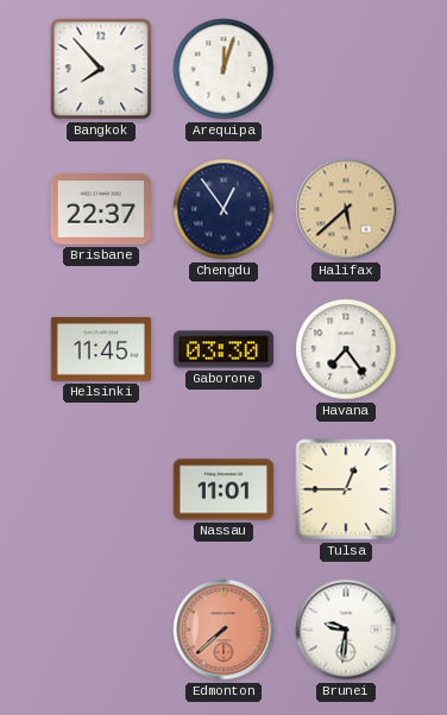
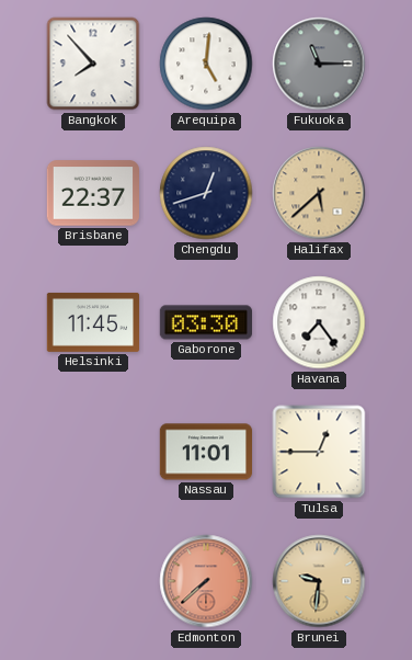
Arequipa: 12:03 -> 5:01
Fukuoka: none -> 11:15
Chengdu: 12:54 -> 12:42
Brunei dial: white -> champagne
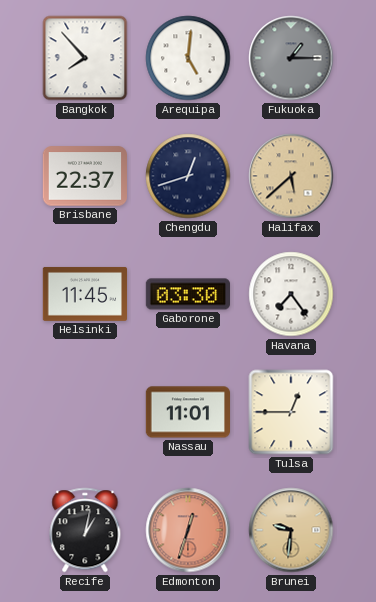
Fukuoka: 11:15 -> 1:15
Recife: none -> 1:02
Edmonton: 7:38 -> 12:33
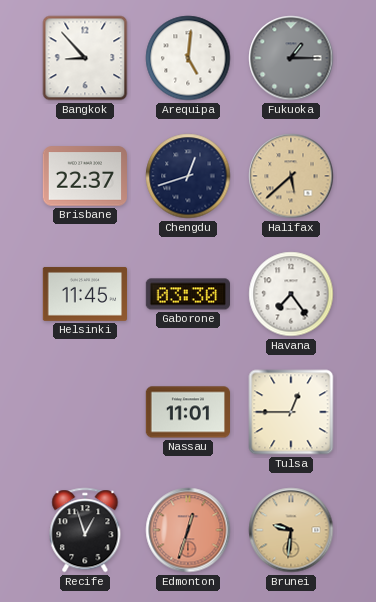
Bangkok: 7:53 -> 8:53
Recife: 1:02 -> 12:57
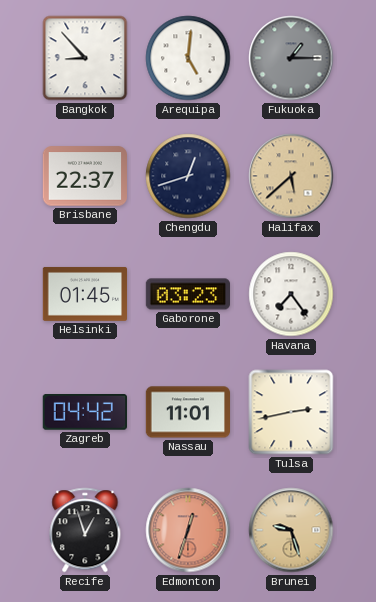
Helsinki: 11:45 -> 01:45
Gaborone: 03:30 -> 03:23
Zagreb: none -> 04:42
Tulsa: 12:45 -> 2:43
Brunei: 9:31 -> 9:27
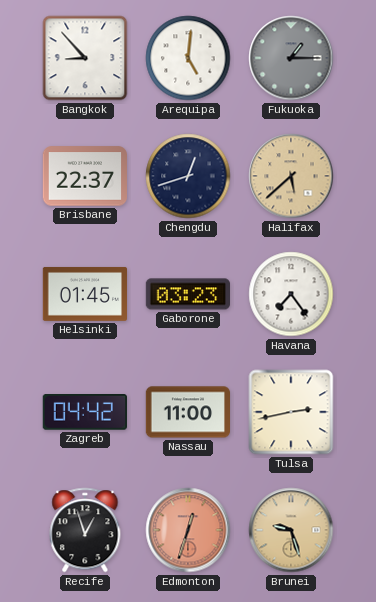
Nassau: 11:01 -> 11:00
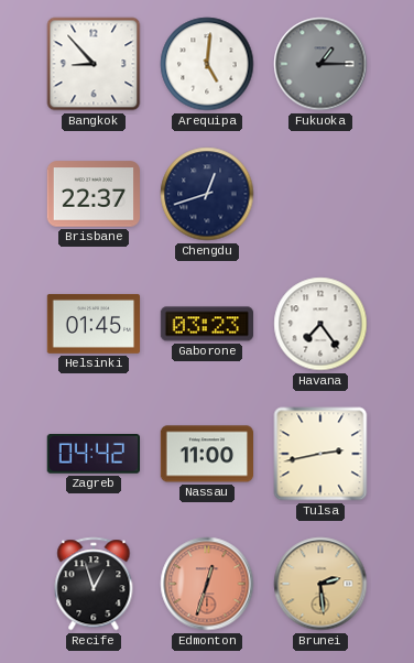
Halifax: 5:38 -> none
Brunei: 9:27 -> 2:29
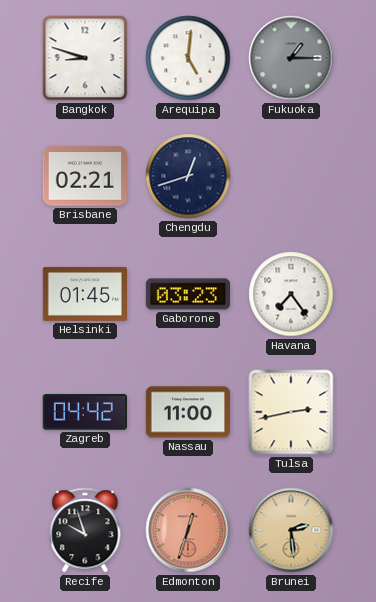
Bangkok: 8:53 -> 8:48
Brisbane: 22:37 -> 02:21
Recife: 12:57 -> 9:57
